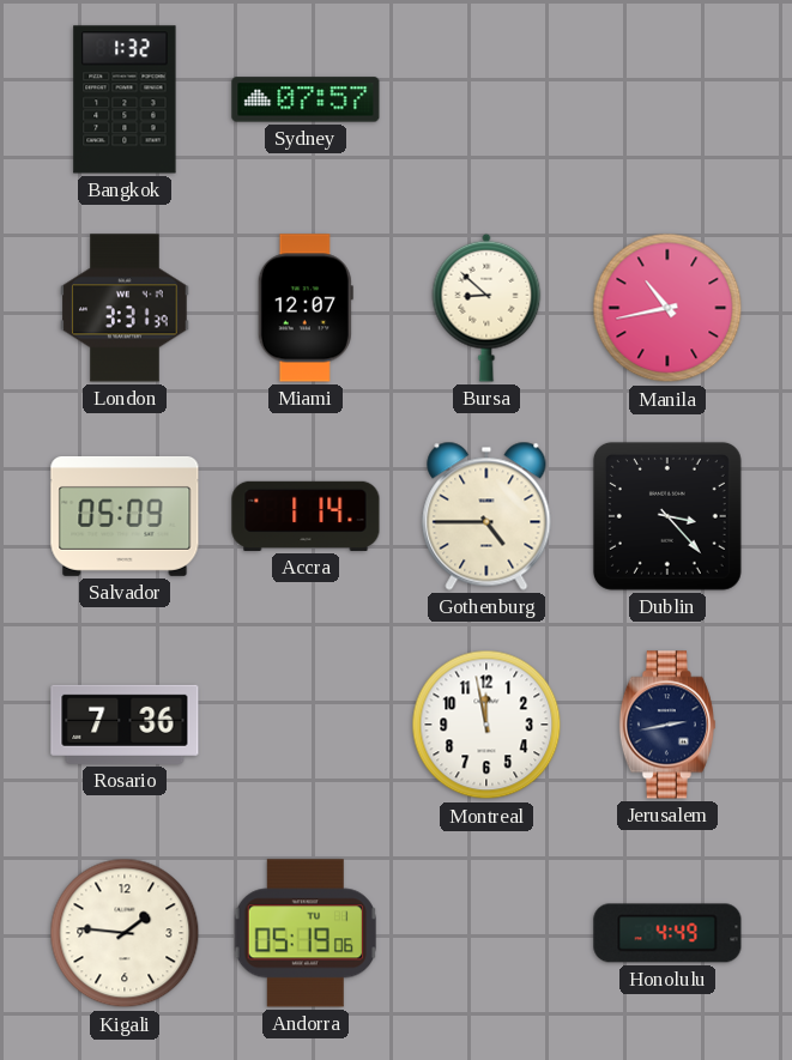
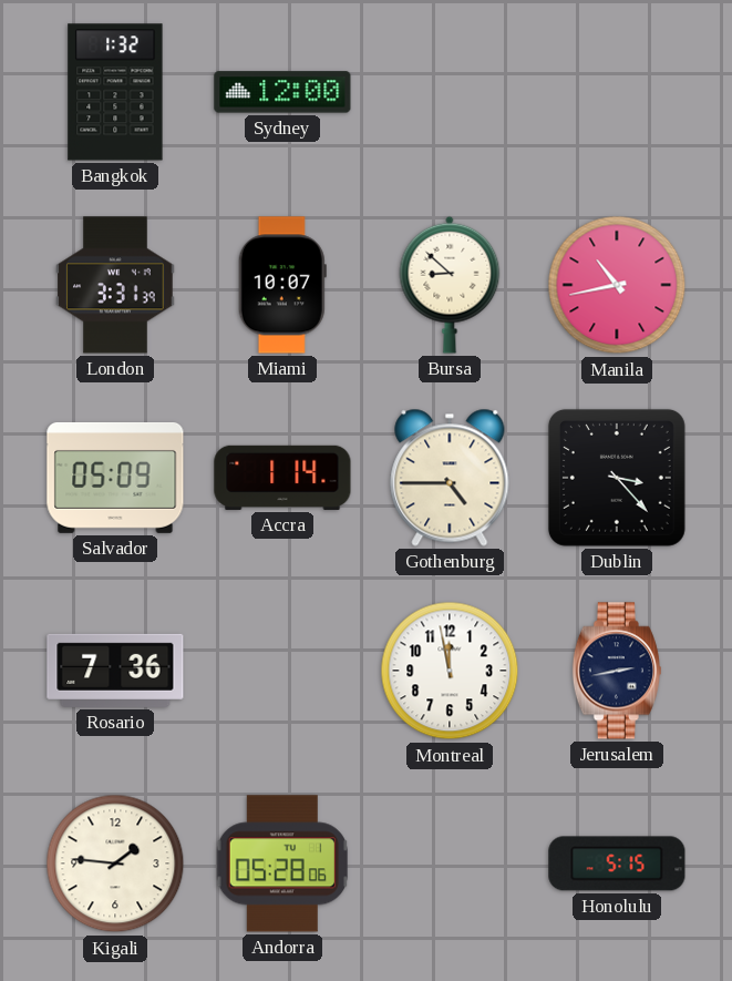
Sydney: 07:57 -> 12:00
Miami: 12:07 -> 10:07
Andorra: 05:19 -> 05:28
Honolulu: 4:49 -> 5:15
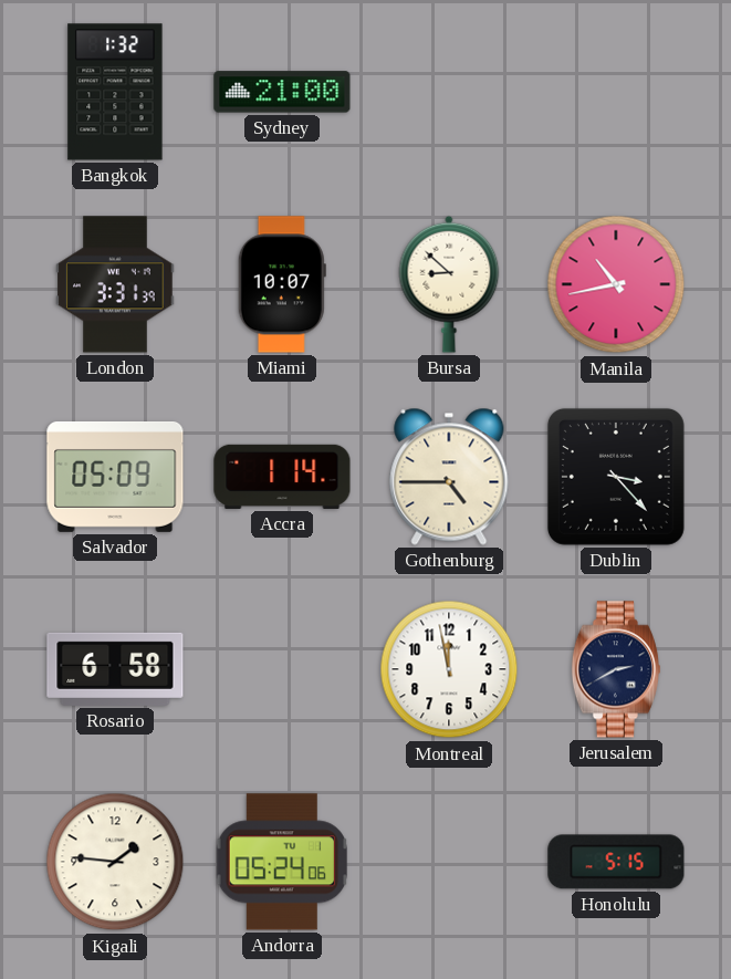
Sydney: 12:00 -> 21:00
Rosario: 7:36 -> 6:58
Jerusalem: 2:43 -> 2:40
Andorra: 05:28 -> 05:24
